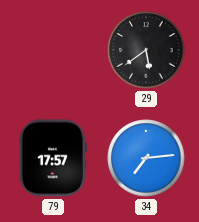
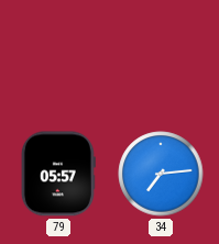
29: 5:39 -> none
79: 17:57 -> 05:57
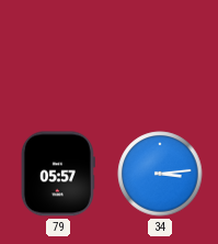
34: 7:14 -> 3:14
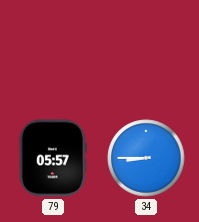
34: 3:14 -> 8:45
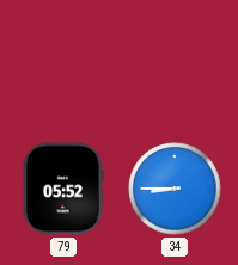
79: 05:57 -> 05:52
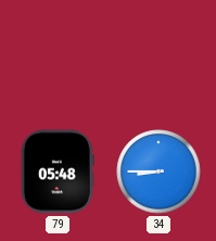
79: 05:52 -> 05:48
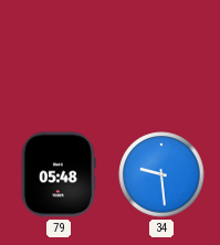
34: 8:45 -> 9:29
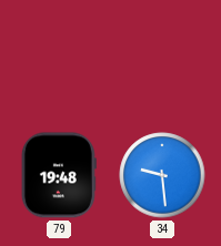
79: 05:48 -> 19:48
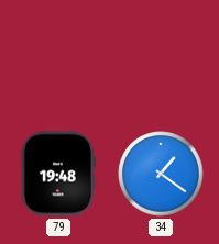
34: 9:29 -> 1:21
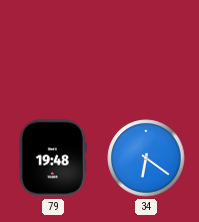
34: 1:21 -> 6:21
